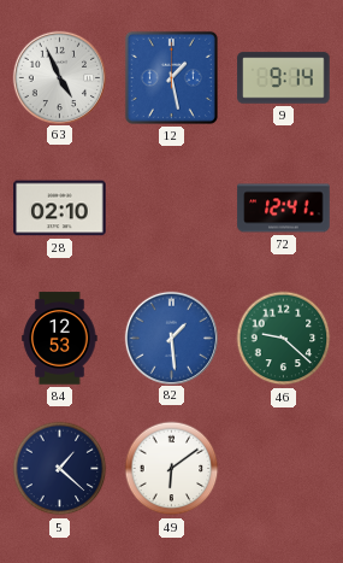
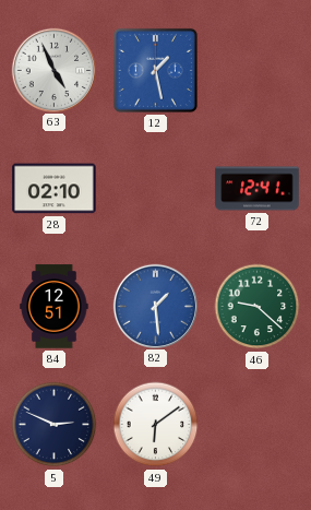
9: 9:14 -> none
84: 12:53 -> 12:51
5: 1:22 -> 2:49
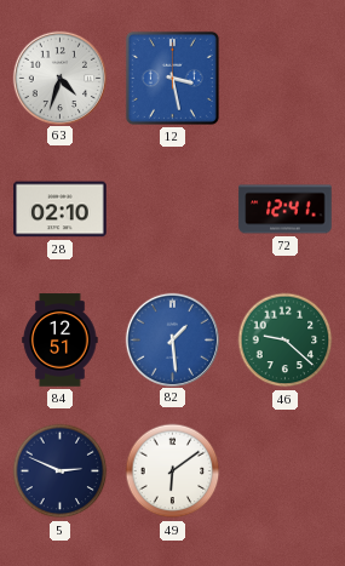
63: 4:56 -> 4:33
12: 1:28 -> 3:28
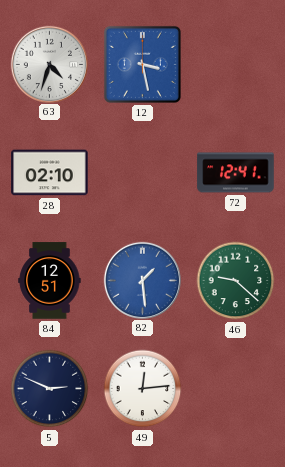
49: 6:09 -> 12:14
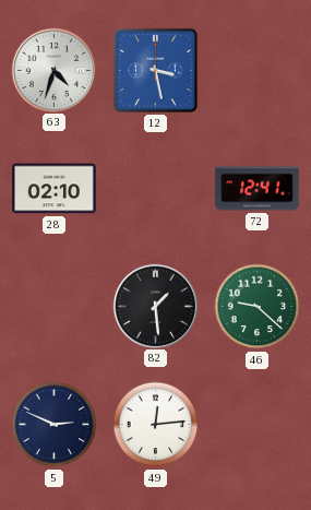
84: 12:51 -> none
82 dial: blue -> black
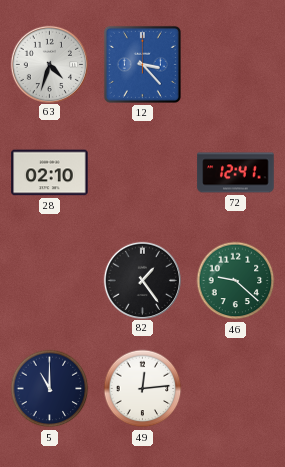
12: 3:28 -> 3:23
82: 1:29 -> 1:24
5: 2:49 -> 11:00
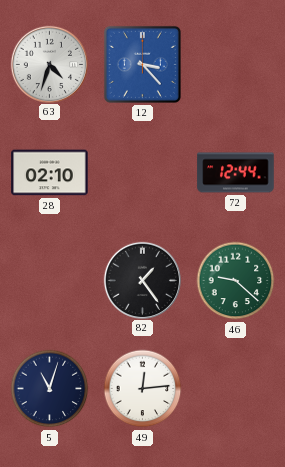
72: 12:41 -> 12:44
5: 11:00 -> 11:03
